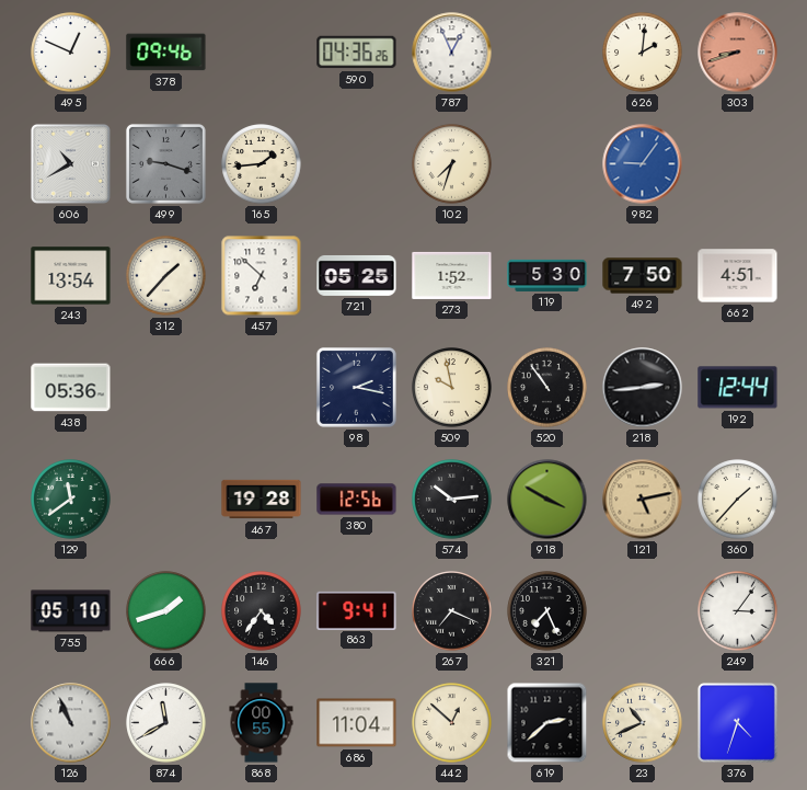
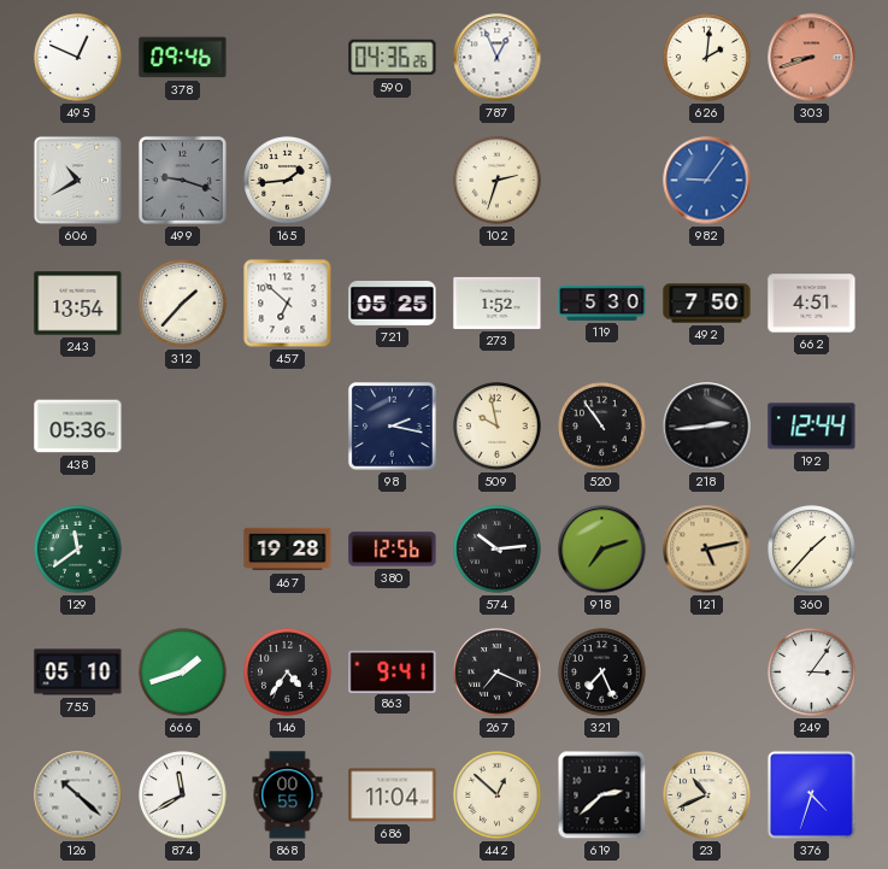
102: 7:33 -> 2:33
918: 3:50 -> 7:12
126: 10:56 -> 10:22
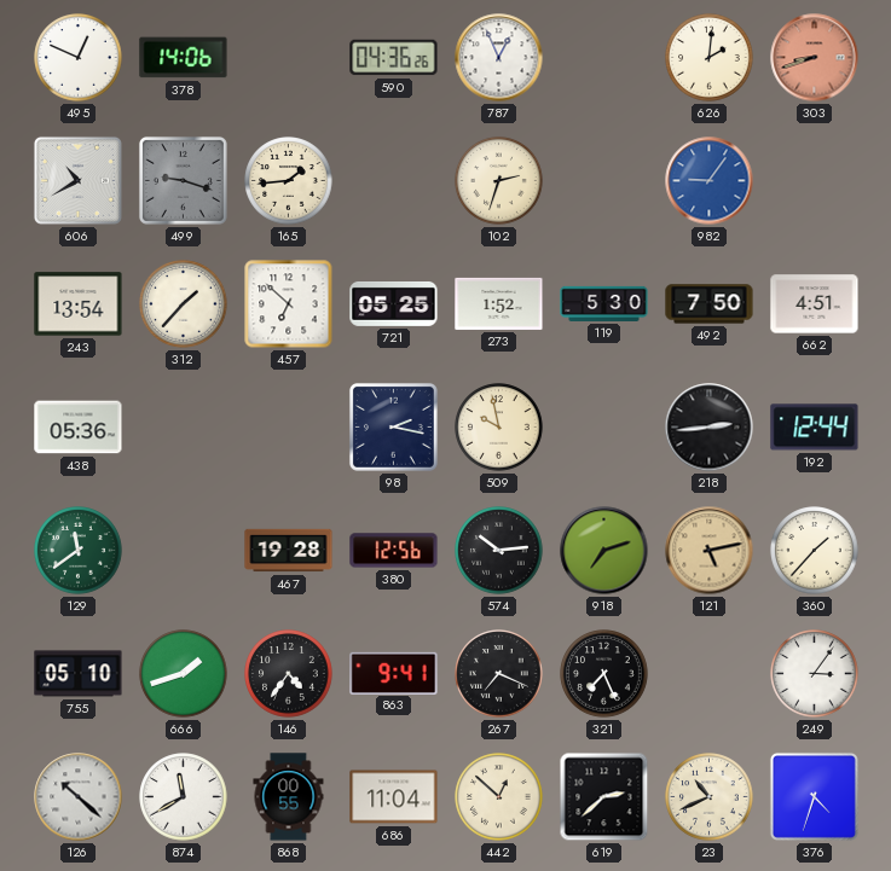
378: 09:46 -> 14:06
520: 10:54 -> none
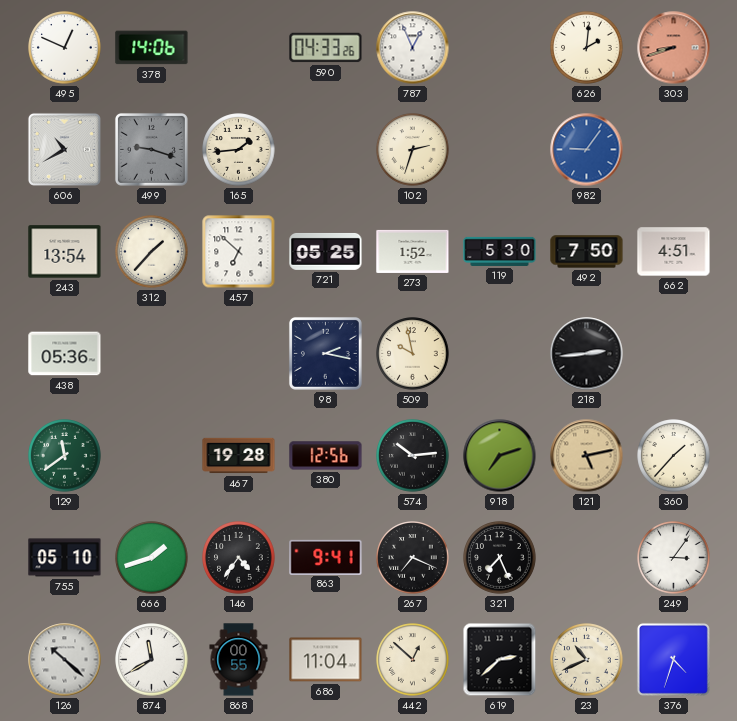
590: 04:36 -> 04:33
192: 12:44 -> none
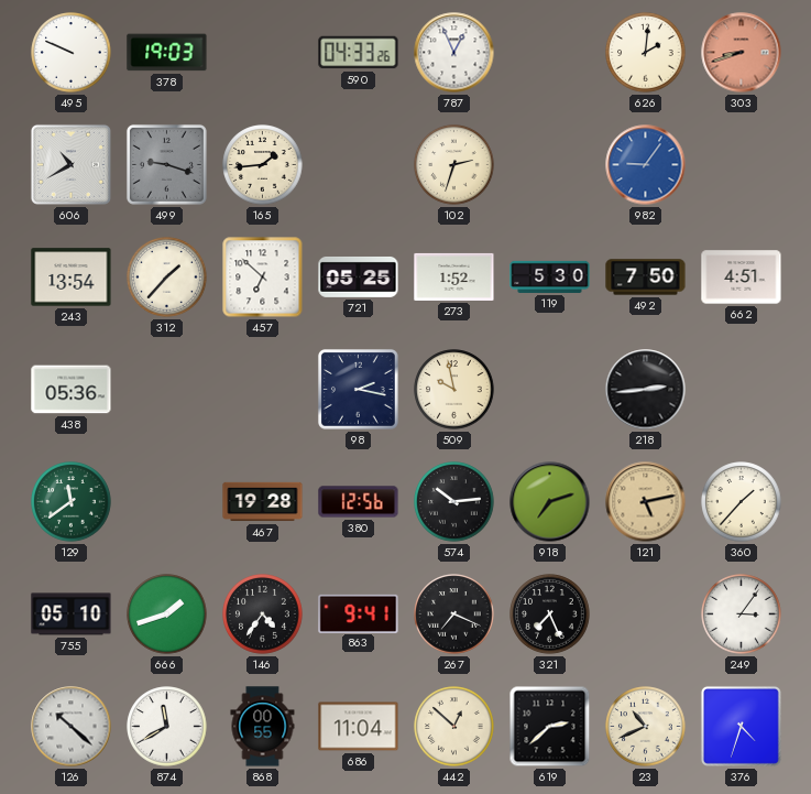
495: 12:49 -> 9:49
378: 14:06 -> 19:03
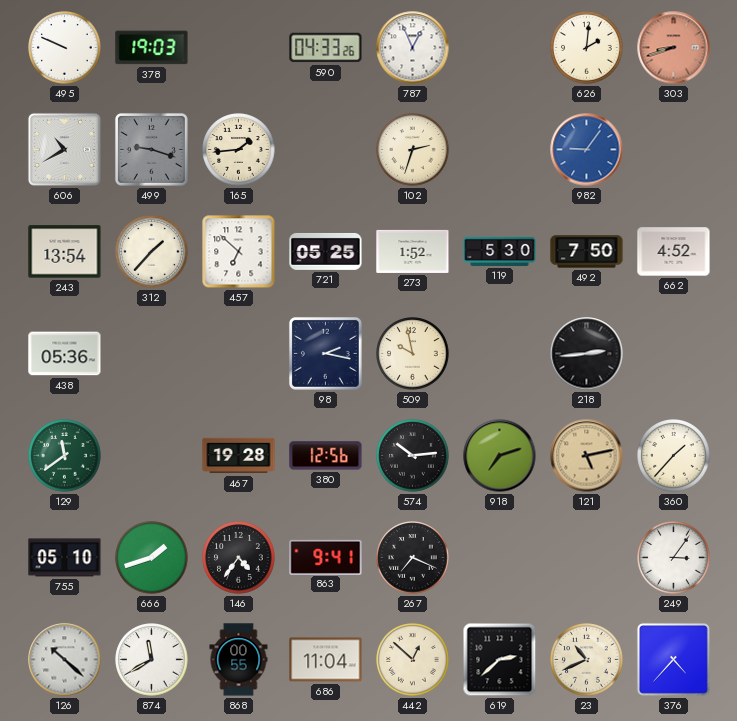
662: 4:51 -> 4:52
321: 7:26 -> none
376: 4:33 -> 4:37
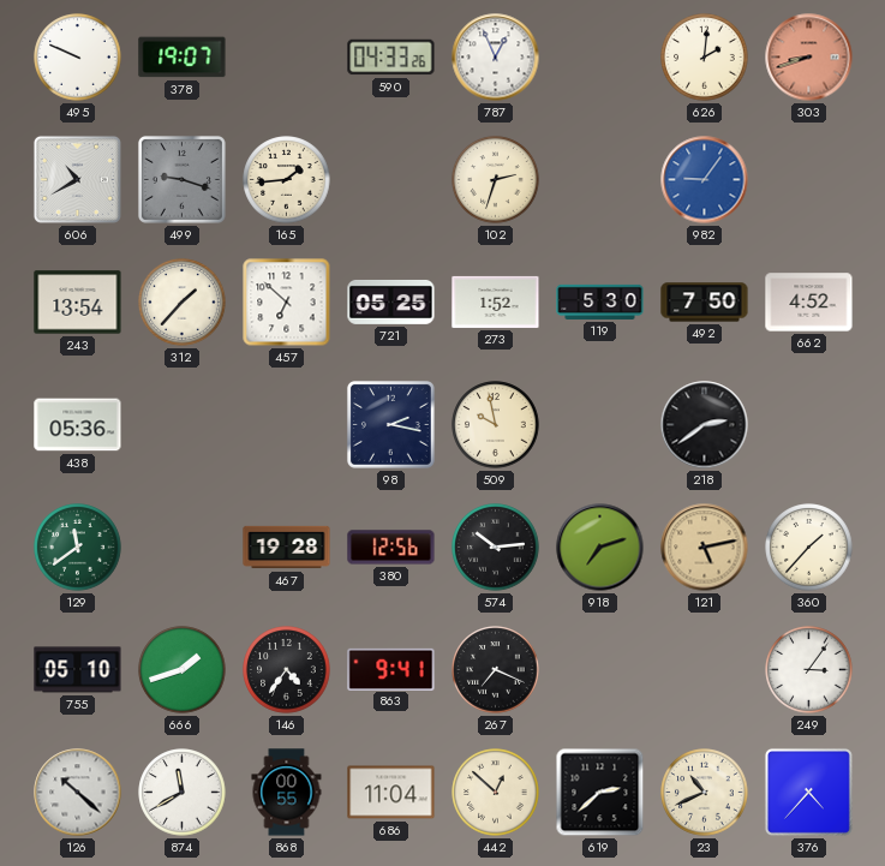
378: 19:03 -> 19:07
218: 2:44 -> 2:39
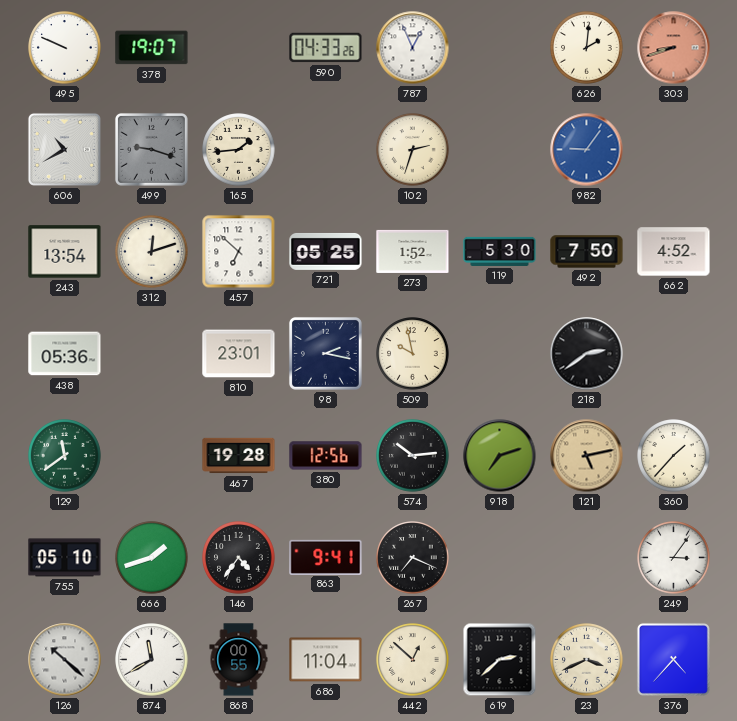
312: 1:37 -> 12:12
810: none -> 23:01
23: 10:41 -> 3:41
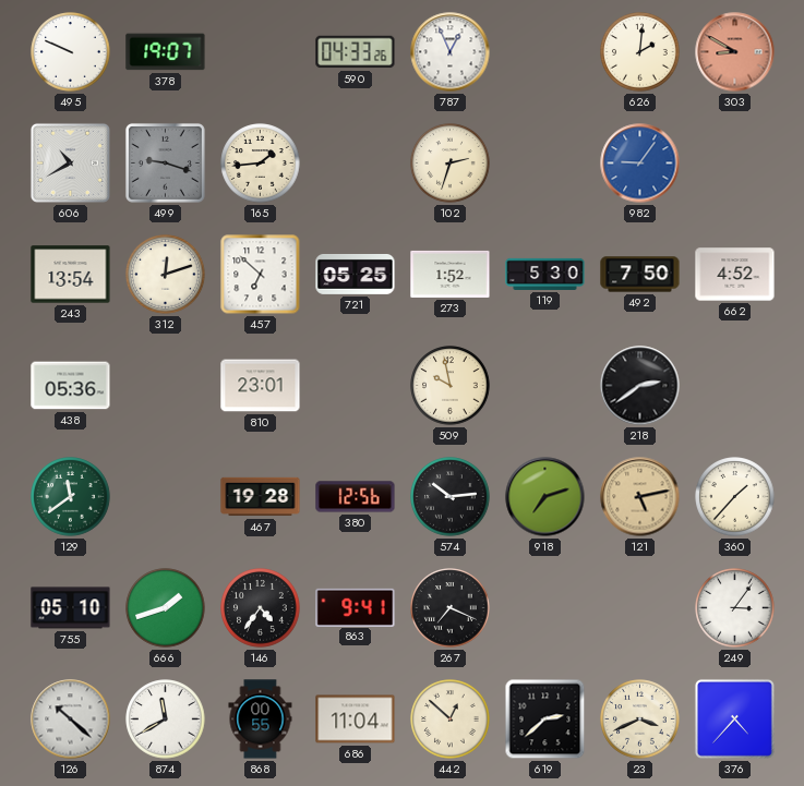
303: 8:42 -> 8:50
98: 2:17 -> none
